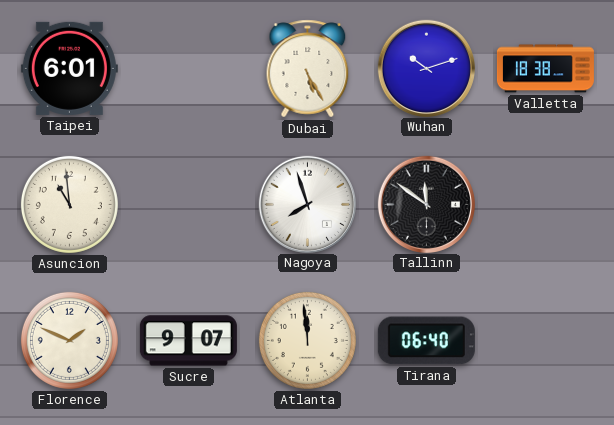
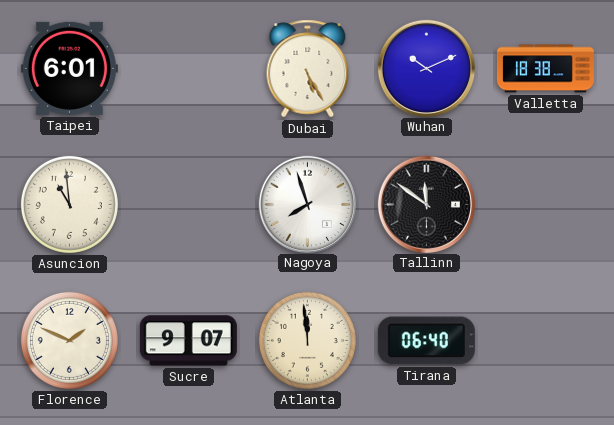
Wuhan: 10:12 -> 10:11
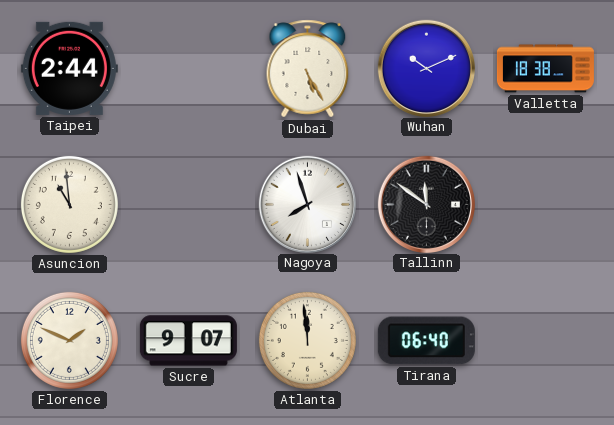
Taipei: 6:01 -> 2:44
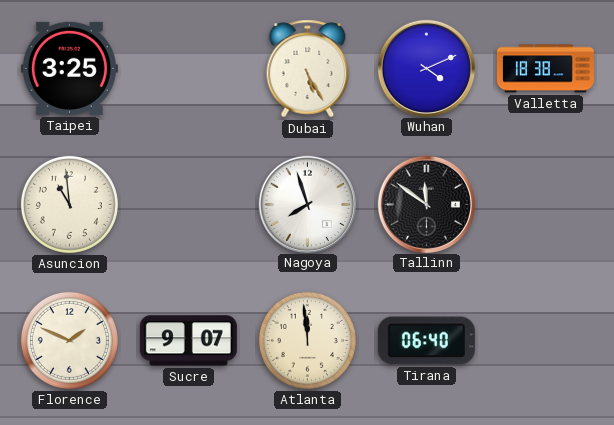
Taipei: 2:44 -> 3:25
Wuhan: 10:11 -> 4:11
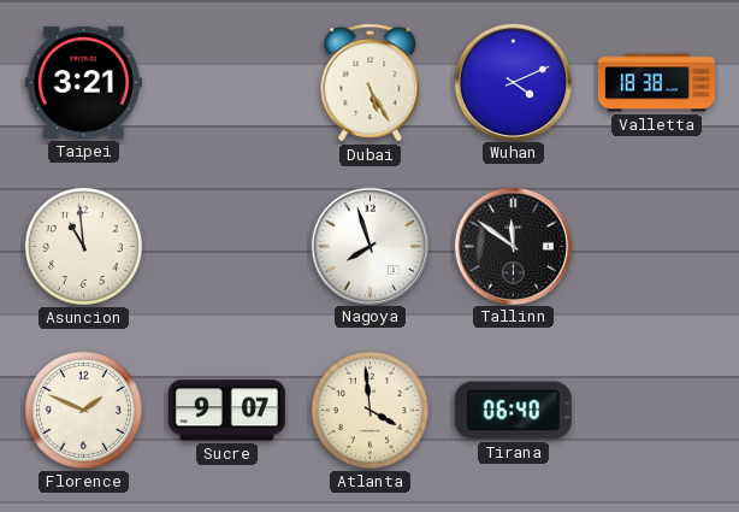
Taipei: 3:25 -> 3:21
Atlanta: 11:59 -> 3:59
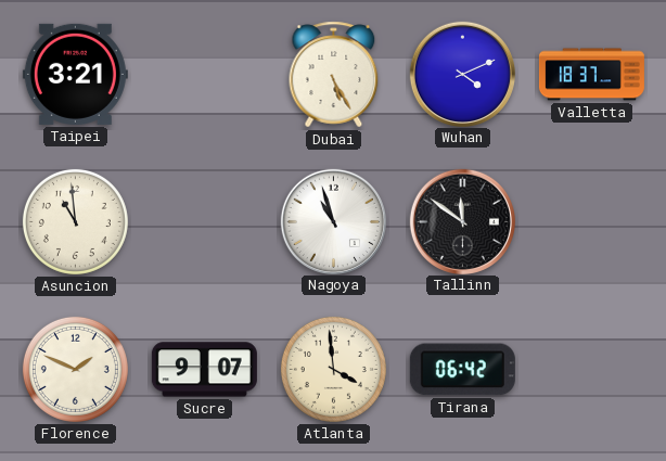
Valletta: 18:38 -> 18:37
Nagoya: 7:57 -> 10:57
Tirana: 06:40 -> 06:42
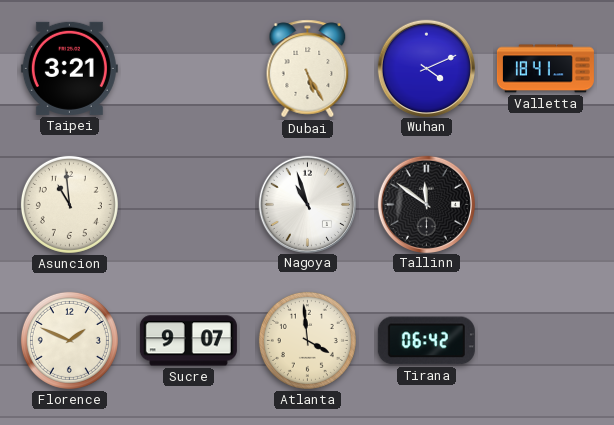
Valletta: 18:37 -> 18:41
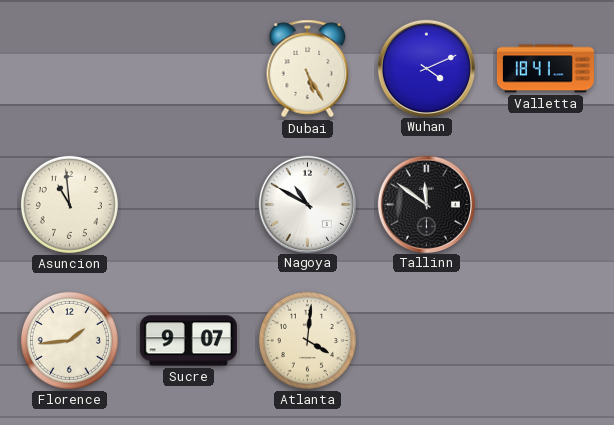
Taipei: 3:21 -> none
Nagoya: 10:57 -> 10:50
Florence: 1:49 -> 1:44
Atlanta: 3:59 -> 4:01
Tirana: 06:42 -> none
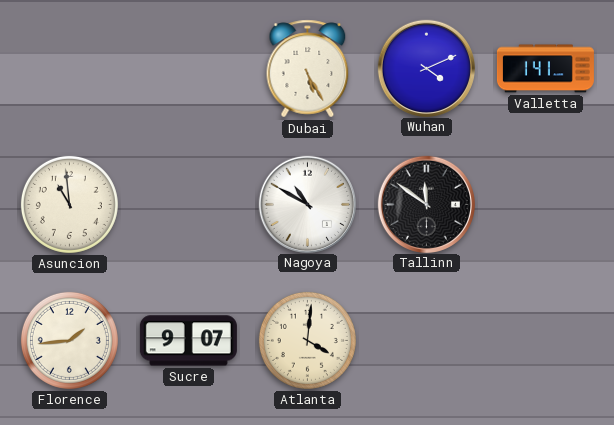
Valletta: 18:41 -> 1:41
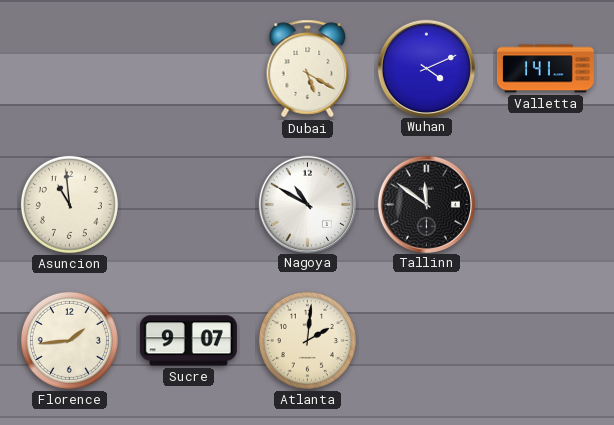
Dubai: 5:25 -> 5:20
Atlanta: 4:01 -> 2:01
